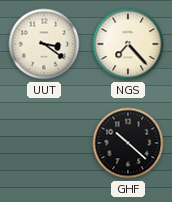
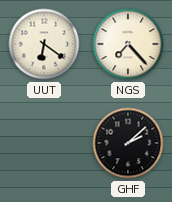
UUT: 3:21 -> 6:21
GHF: 10:22 -> 2:08
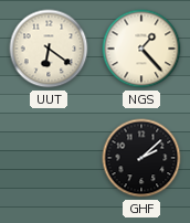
NGS: 7:23 -> 1:23
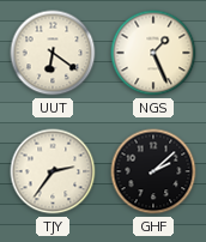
NGS: 1:23 -> 1:26
TJY: none -> 2:36
